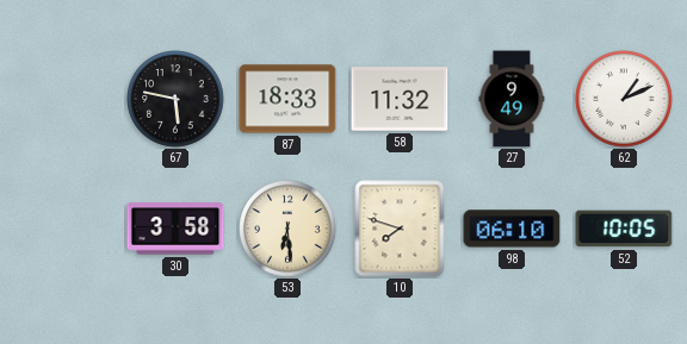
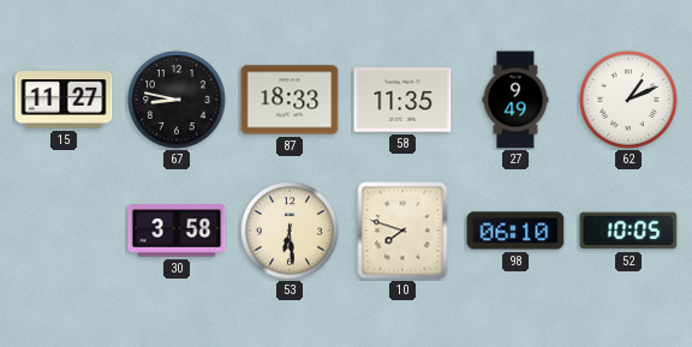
15: none -> 11:27
67: 5:47 -> 8:47
58: 11:32 -> 11:35
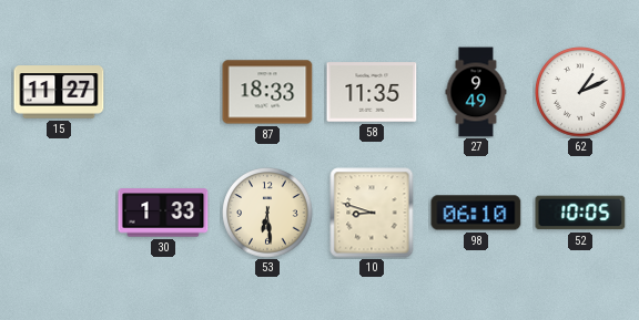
67: 8:47 -> none
30: 3:58 -> 1:33
10: 7:48 -> 8:48
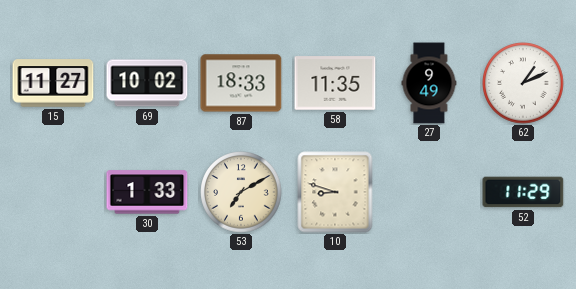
69: none -> 10:02
53: 6:29 -> 7:10
98: 06:10 -> none
52: 10:05 -> 11:29
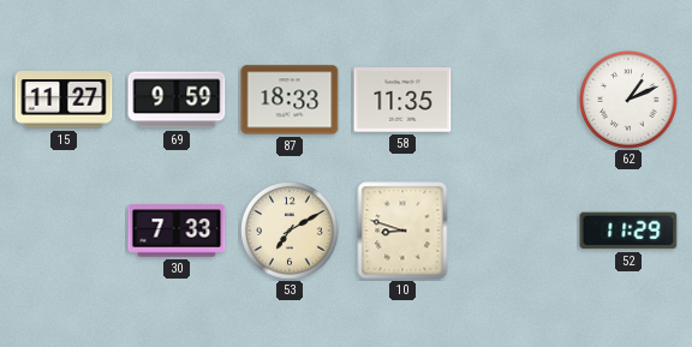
69: 10:02 -> 9:59
27: 9:49 -> none
30: 1:33 -> 7:33
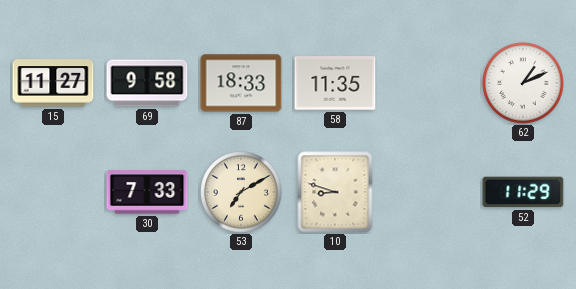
69: 9:59 -> 9:58
